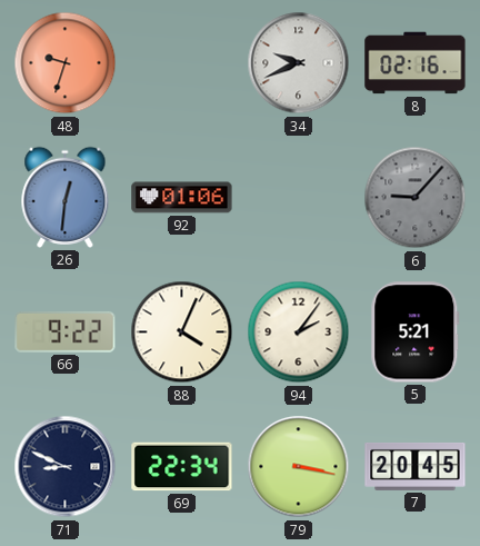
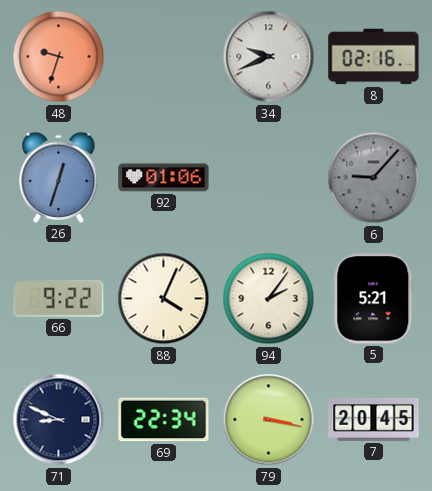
26: 12:31 -> 12:33
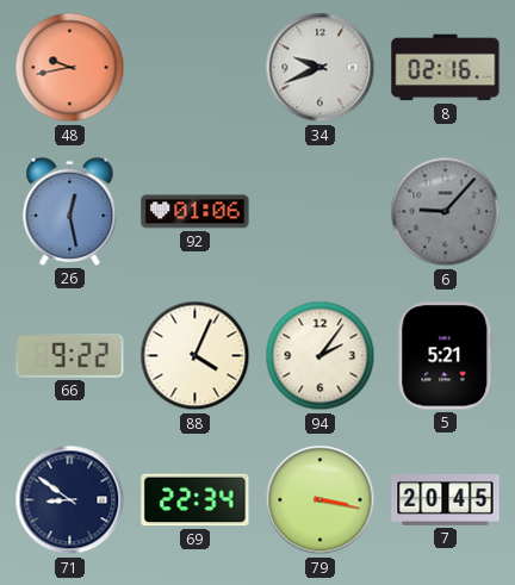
48: 9:33 -> 9:43
26: 12:33 -> 12:28
71: 8:49 -> 8:51
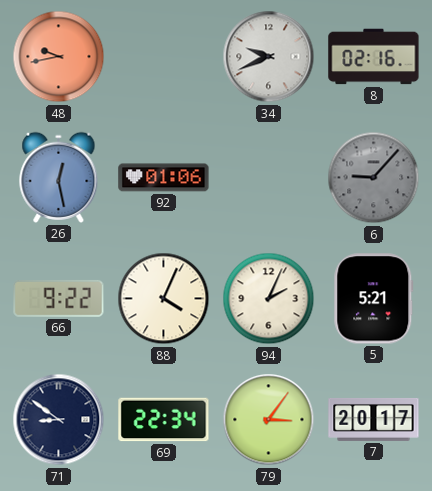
94: 2:06 -> 2:04
79: 3:17 -> 3:06
7: 20:45 -> 20:17
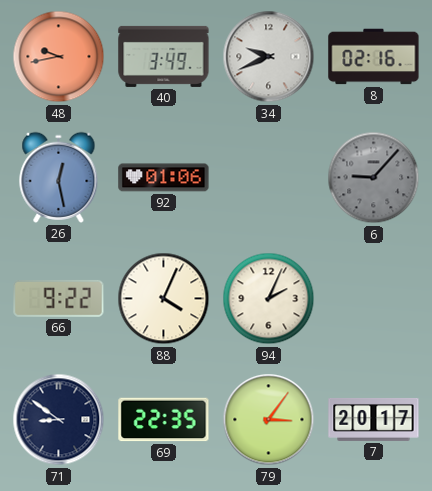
40: none -> 3:49
5: 5:21 -> none
69: 22:34 -> 22:35
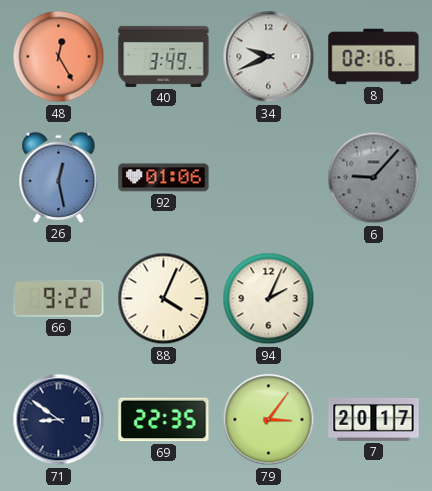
48: 9:43 -> 12:25
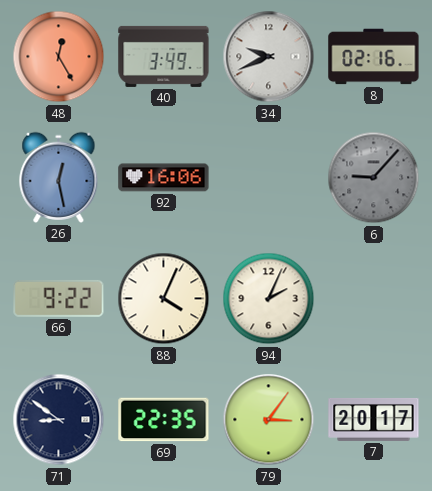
92: 01:06 -> 16:06
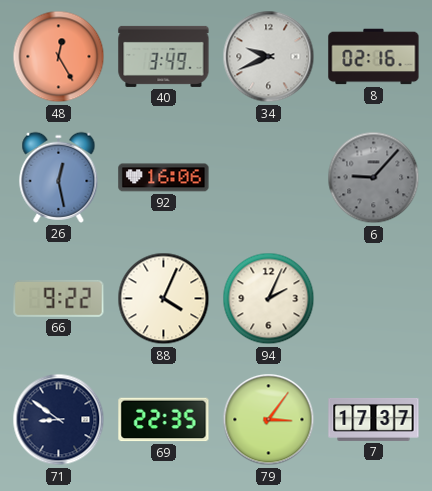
7: 20:17 -> 17:37
